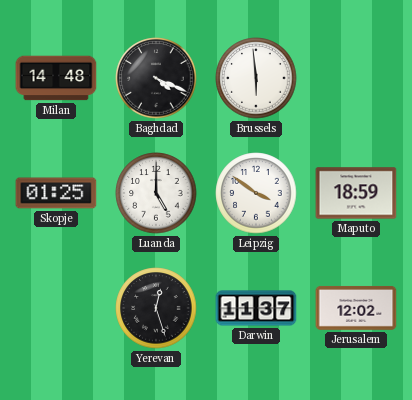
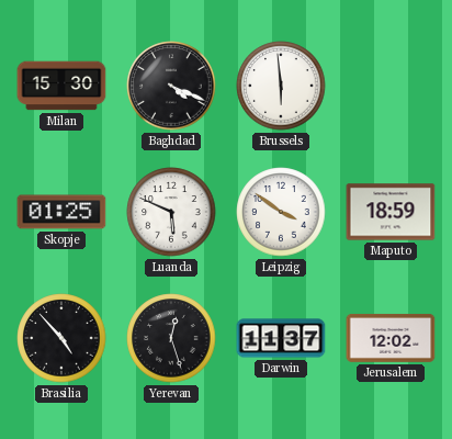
Milan: 14:48 -> 15:30
Luanda: 5:00 -> 5:49
Brasilia: none -> 4:53
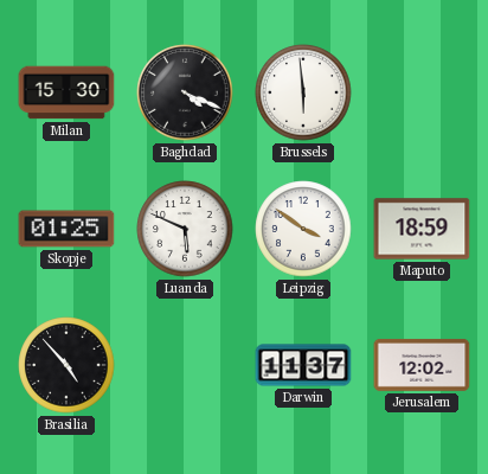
Yerevan: 12:27 -> none
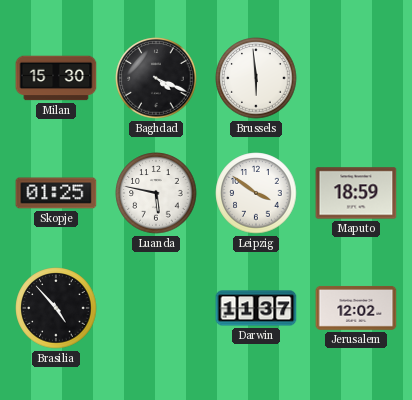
Luanda: 5:49 -> 5:47
